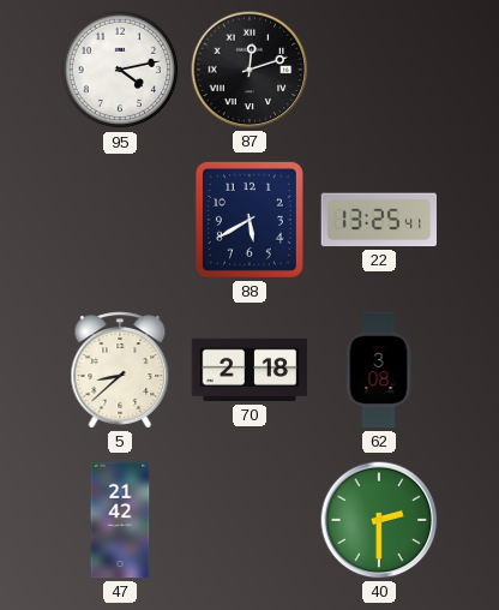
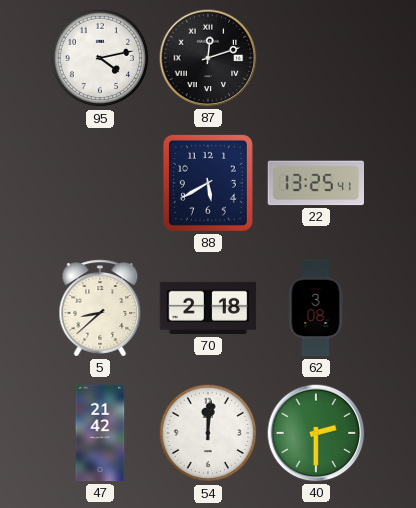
54: none -> 12:01
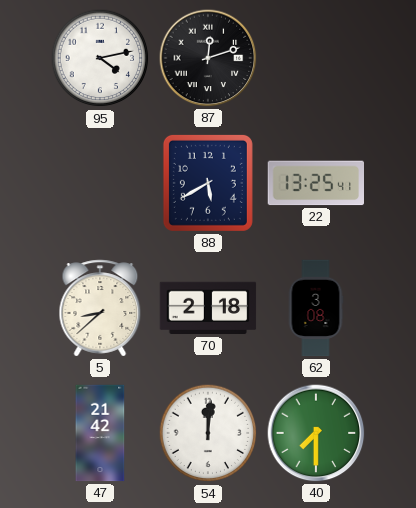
40: 2:30 -> 7:30
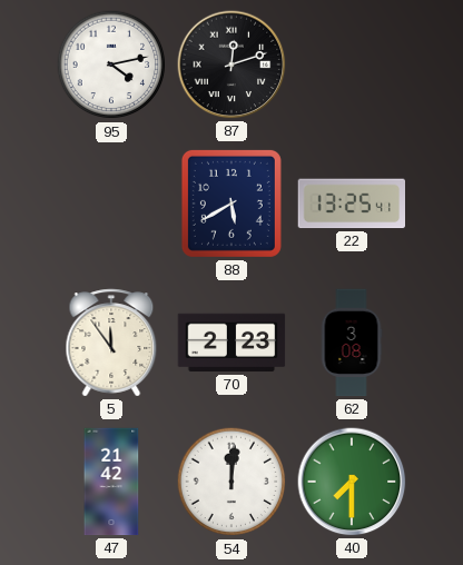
5: 8:38 -> 11:54
70: 2:18 -> 2:23
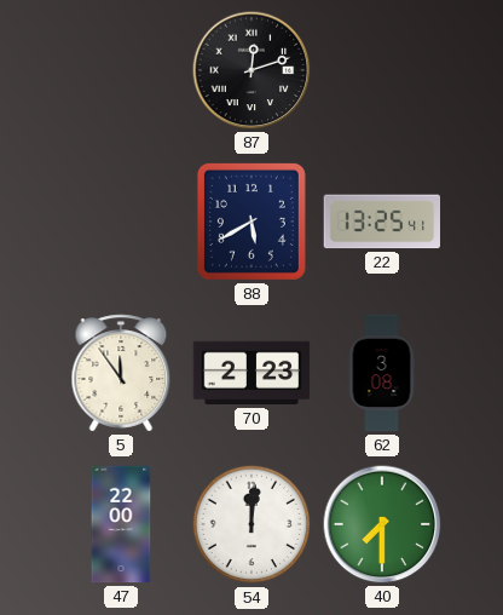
95: 4:13 -> none
47: 21:42 -> 22:00
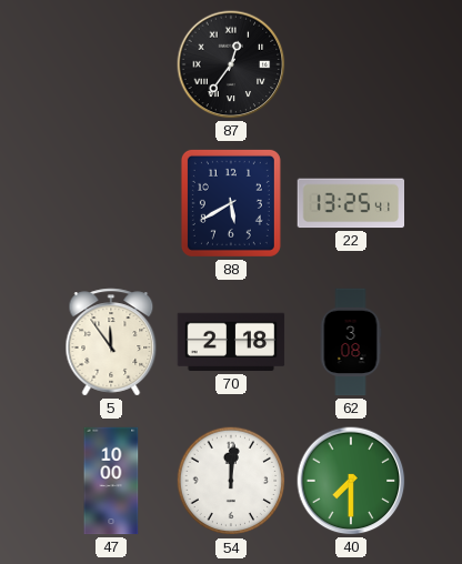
87: 12:12 -> 12:36
70: 2:23 -> 2:18
47: 22:00 -> 10:00
